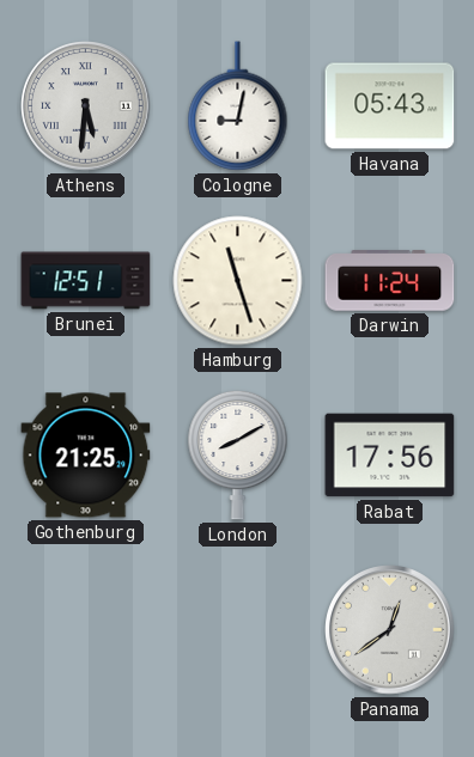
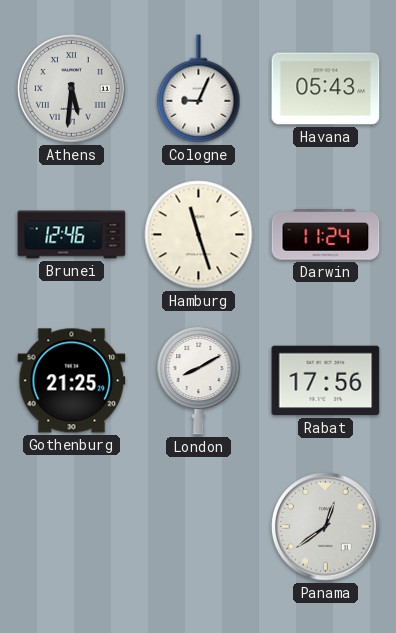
Cologne: 9:02 -> 9:04
Brunei: 12:51 -> 12:46
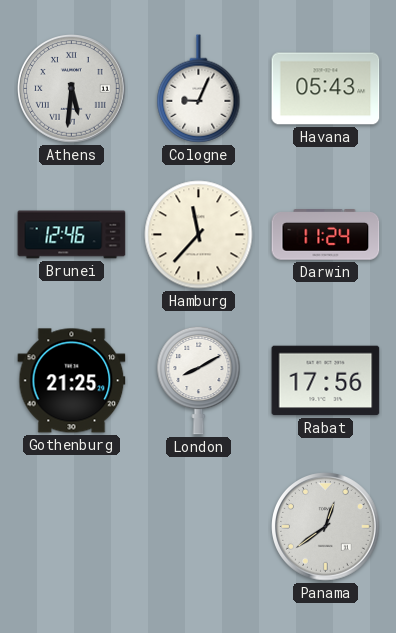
Hamburg: 11:27 -> 11:37
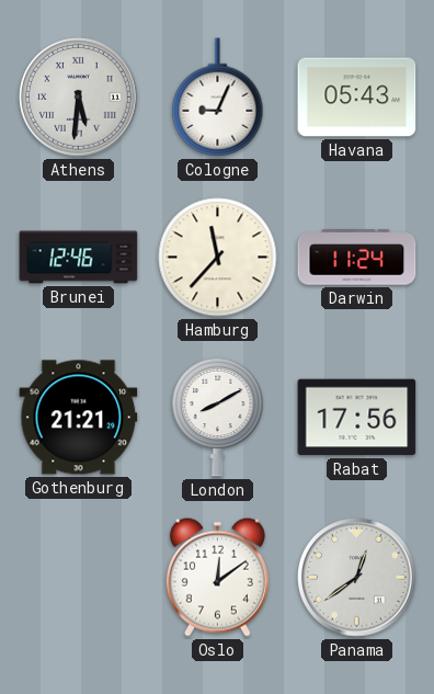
Gothenburg: 21:25 -> 21:21
Oslo: none -> 12:09
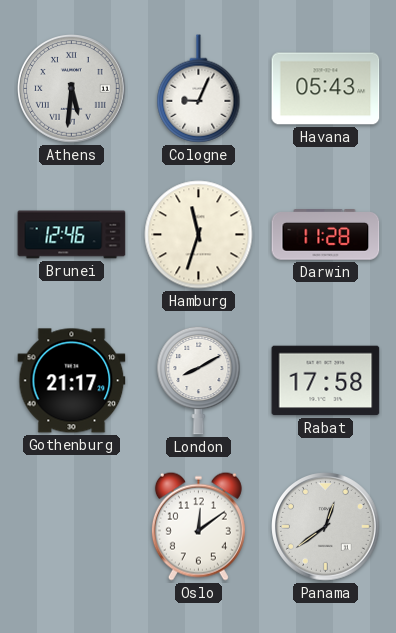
Hamburg: 11:37 -> 11:33
Darwin: 11:24 -> 11:28
Gothenburg: 21:21 -> 21:17
Rabat: 17:56 -> 17:58
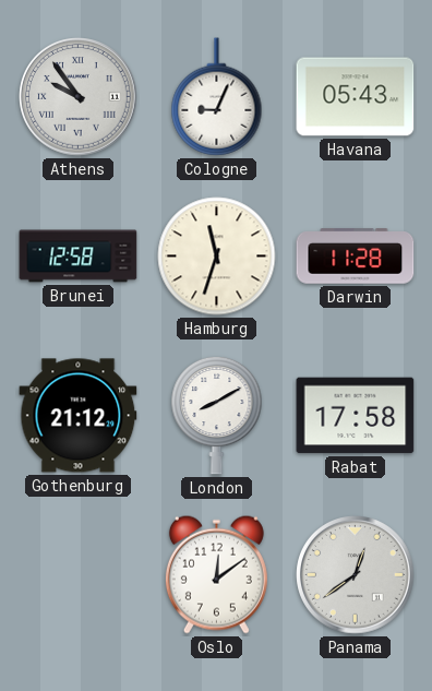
Athens: 5:31 -> 9:54
Brunei: 12:46 -> 12:58
Gothenburg: 21:17 -> 21:12
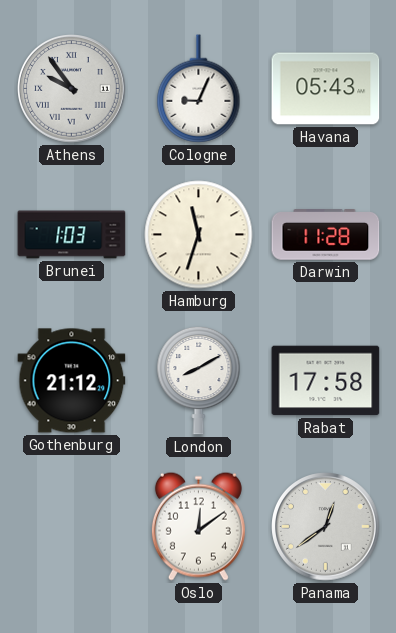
Brunei: 12:58 -> 1:03
